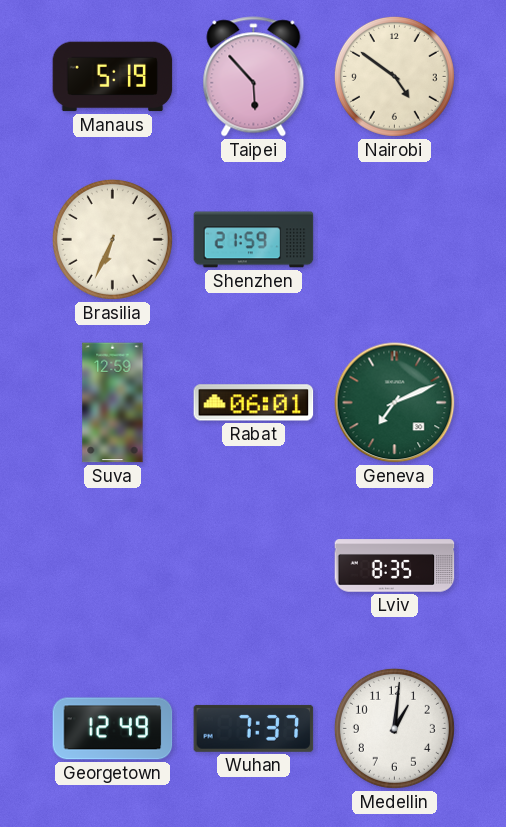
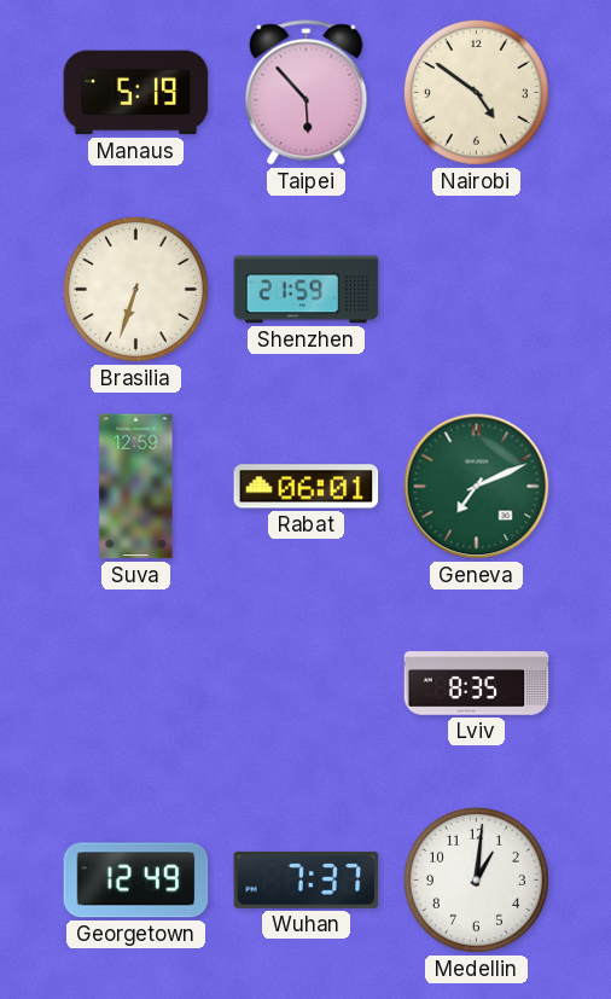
Brasilia: 6:34 -> 6:33
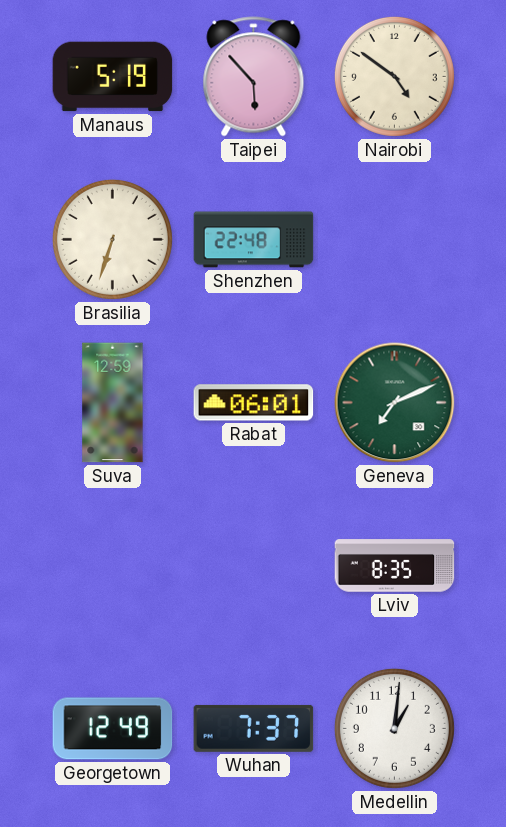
Shenzhen: 21:59 -> 22:48
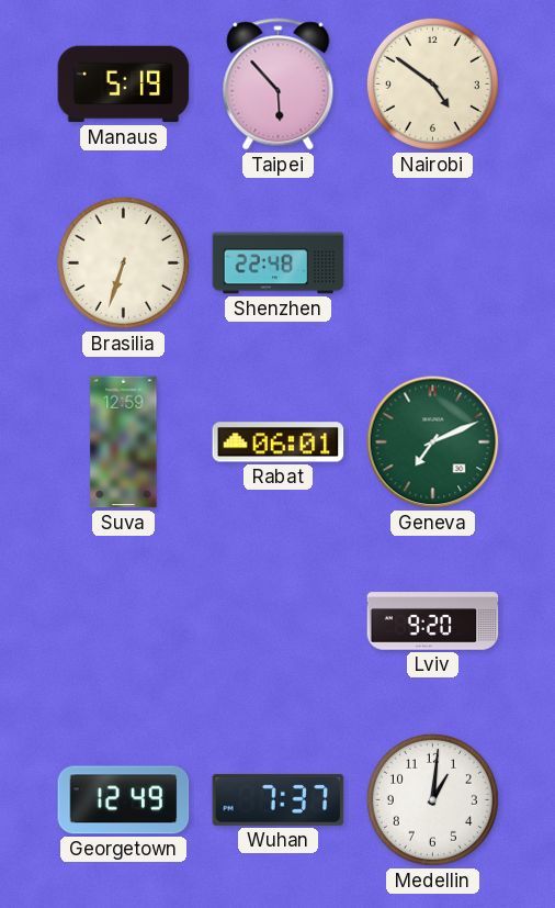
Lviv: 8:35 -> 9:20
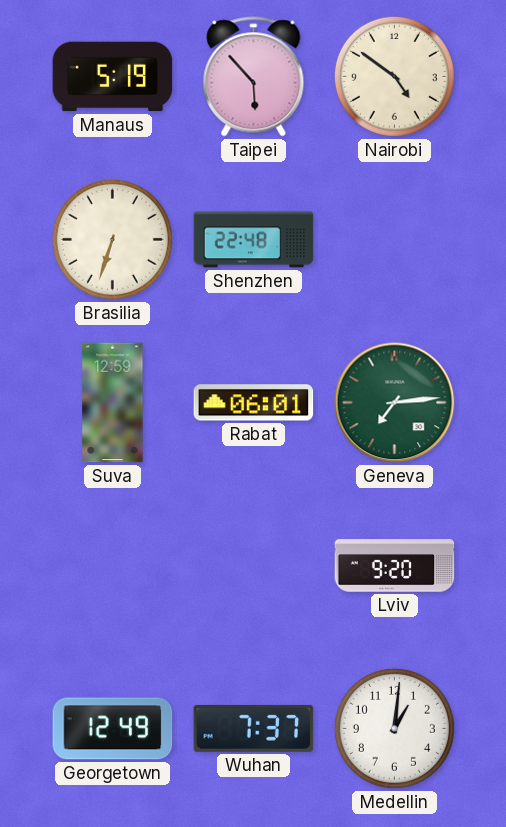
Geneva: 7:11 -> 7:14
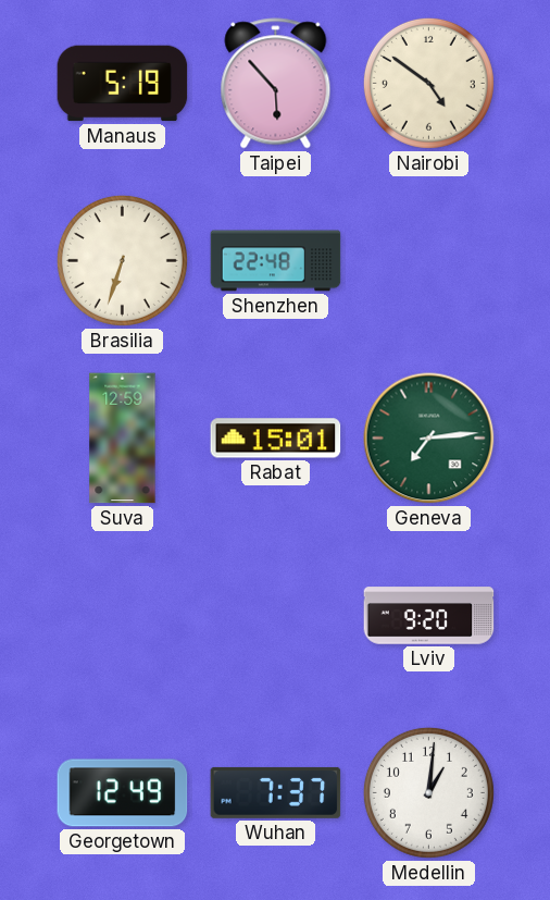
Rabat: 06:01 -> 15:01
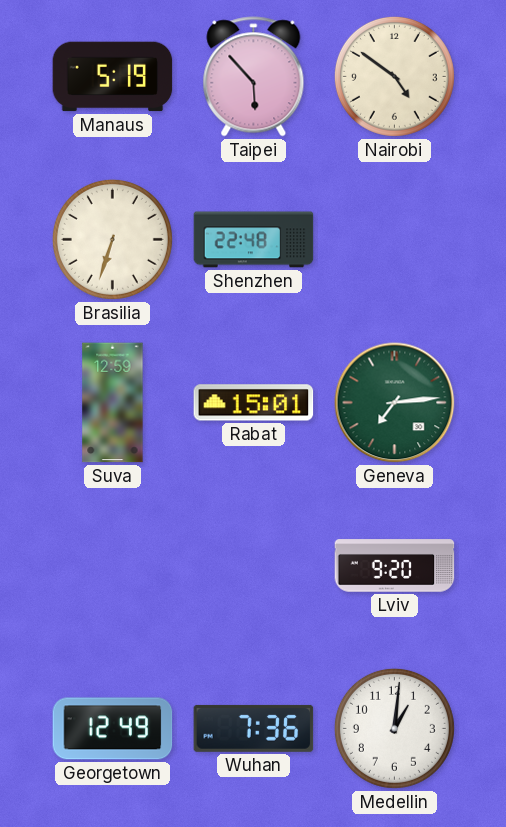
Wuhan: 7:37 -> 7:36
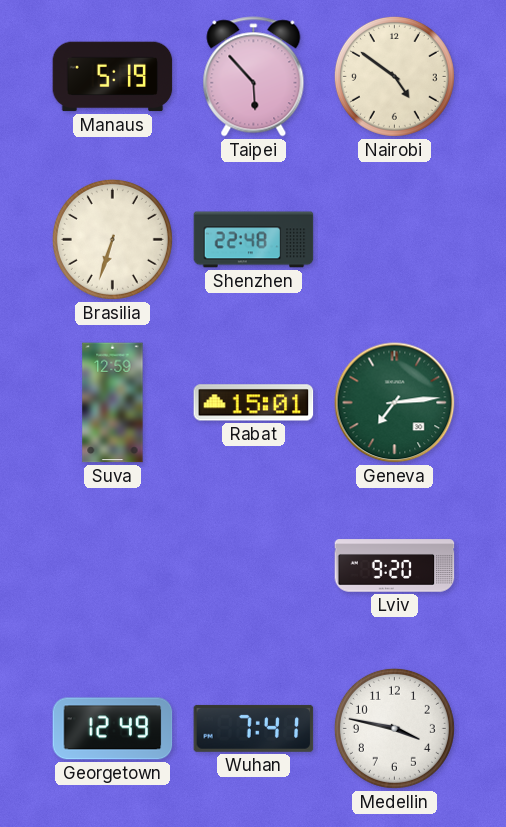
Wuhan: 7:36 -> 7:41
Medellin: 1:01 -> 3:47
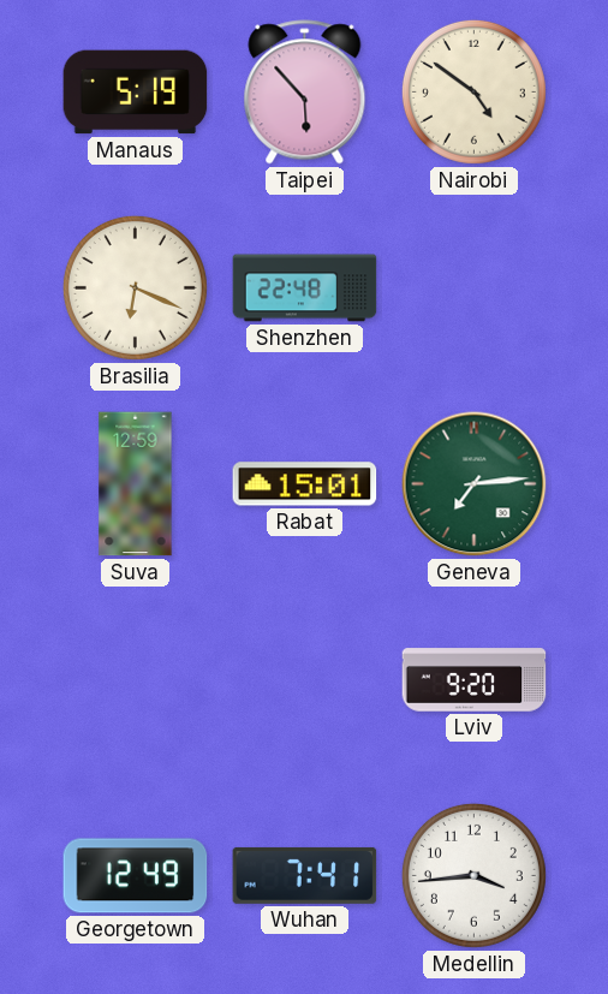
Brasilia: 6:33 -> 6:19
Medellin: 3:47 -> 3:44
